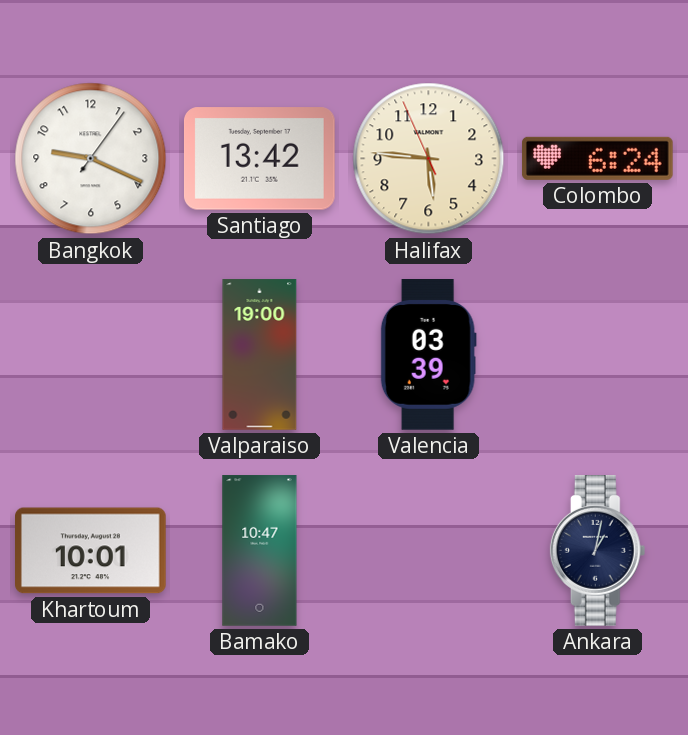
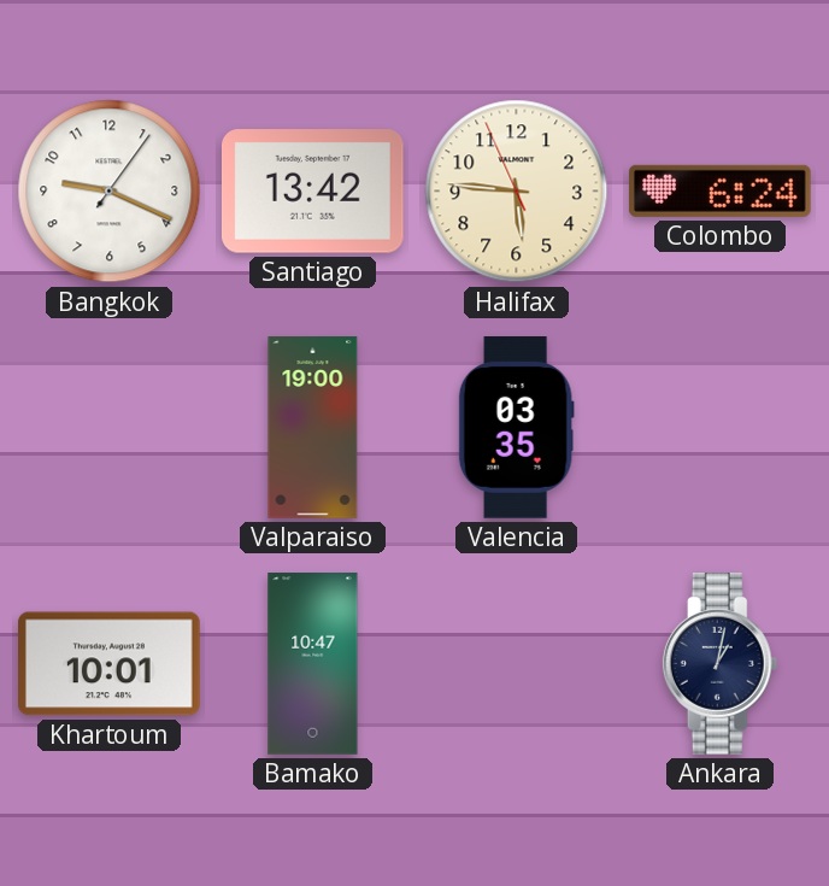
Valencia: 03:39 -> 03:35
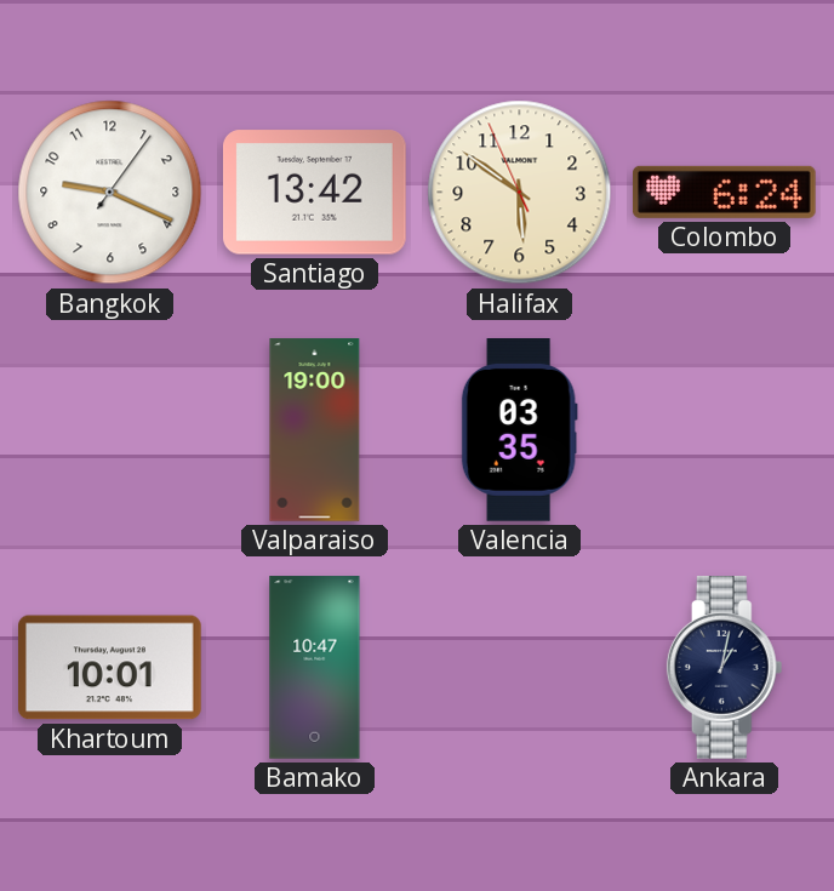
Halifax: 5:45 -> 5:50
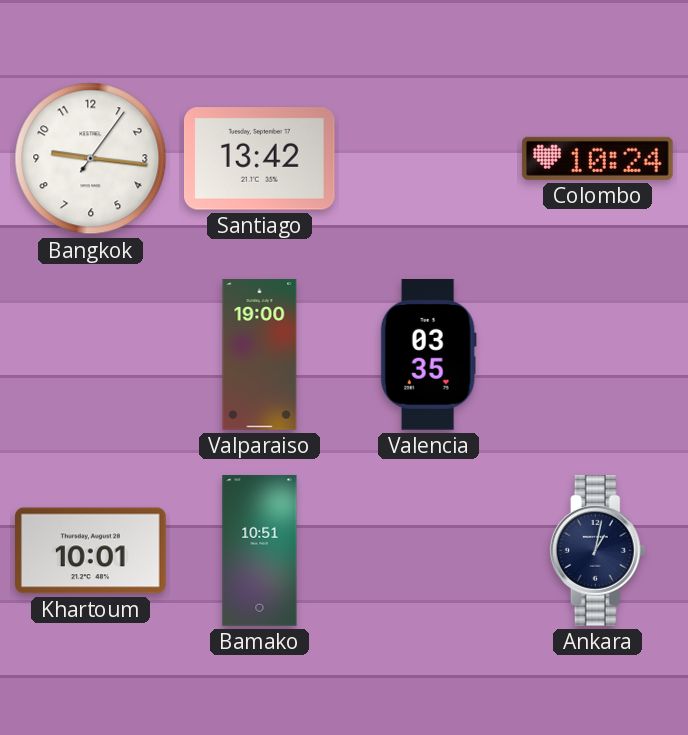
Bangkok: 9:19 -> 9:16
Halifax: 5:50 -> none
Colombo: 6:24 -> 10:24
Bamako: 10:47 -> 10:51
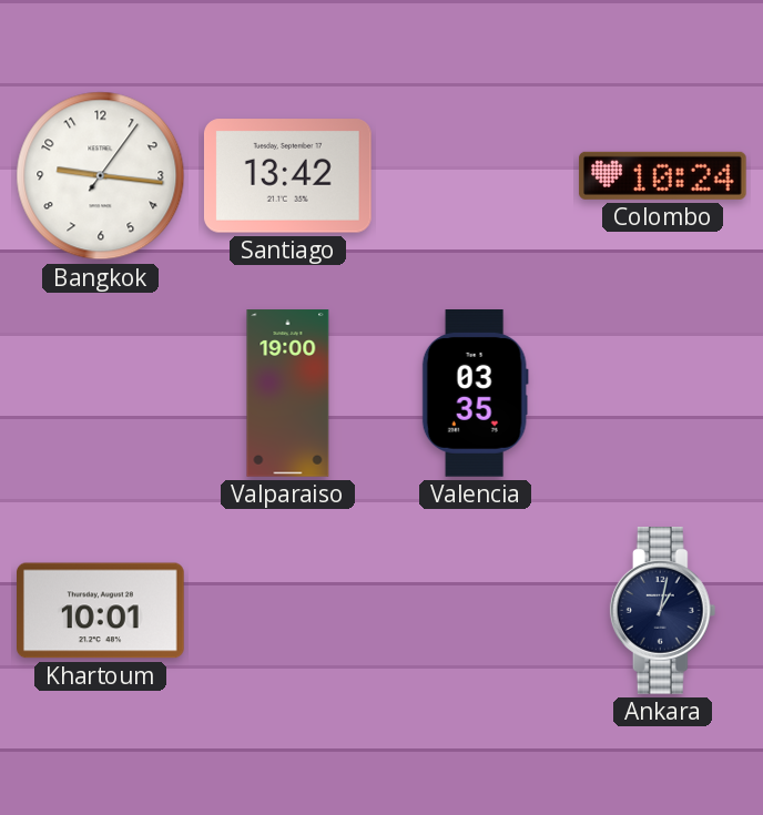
Bamako: 10:51 -> none
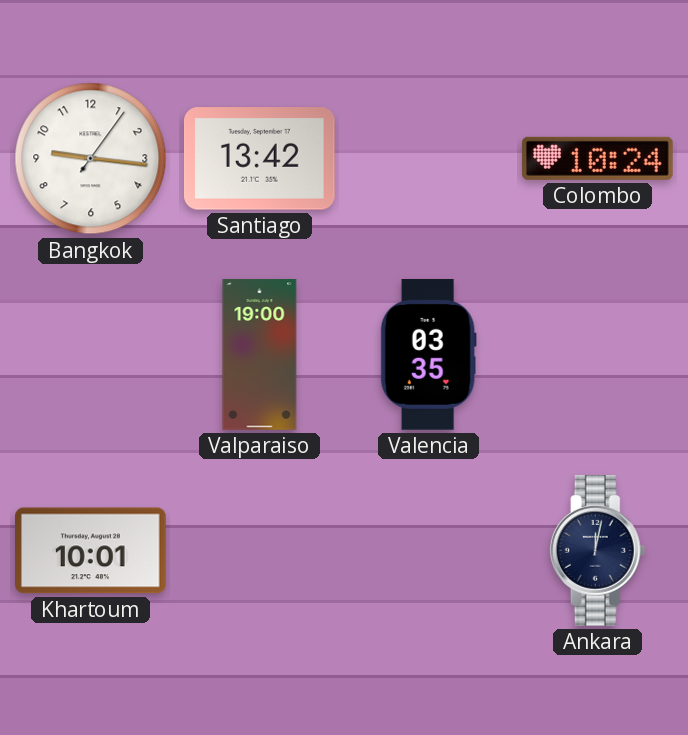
Ankara: 1:02 -> 12:02
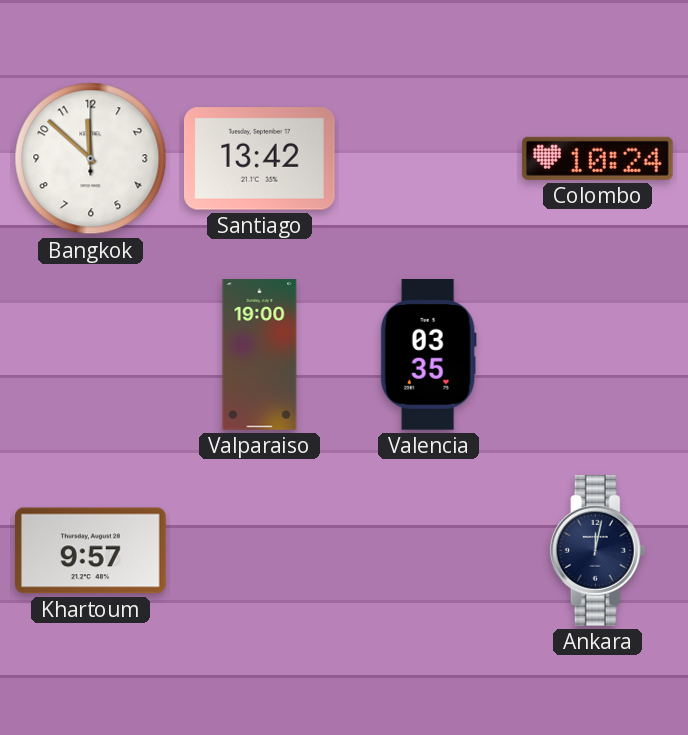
Bangkok: 9:16 -> 11:52
Khartoum: 10:01 -> 9:57
